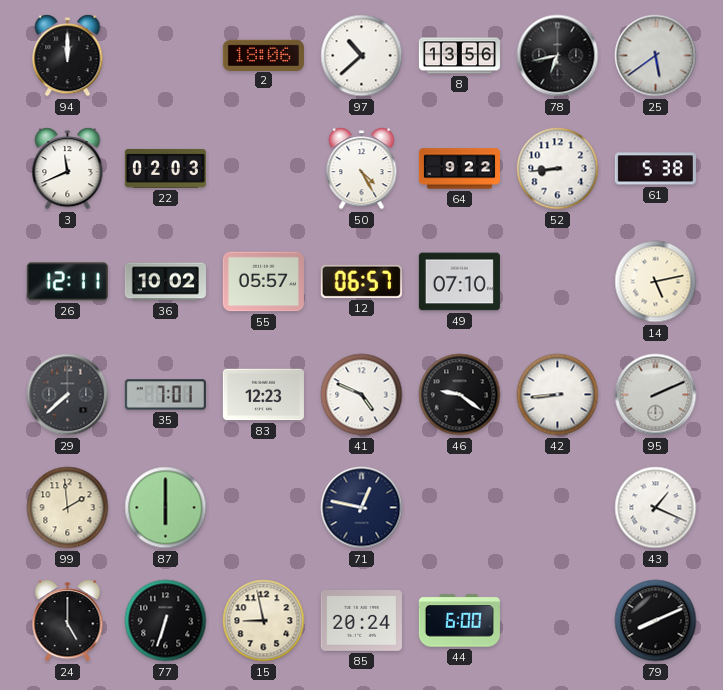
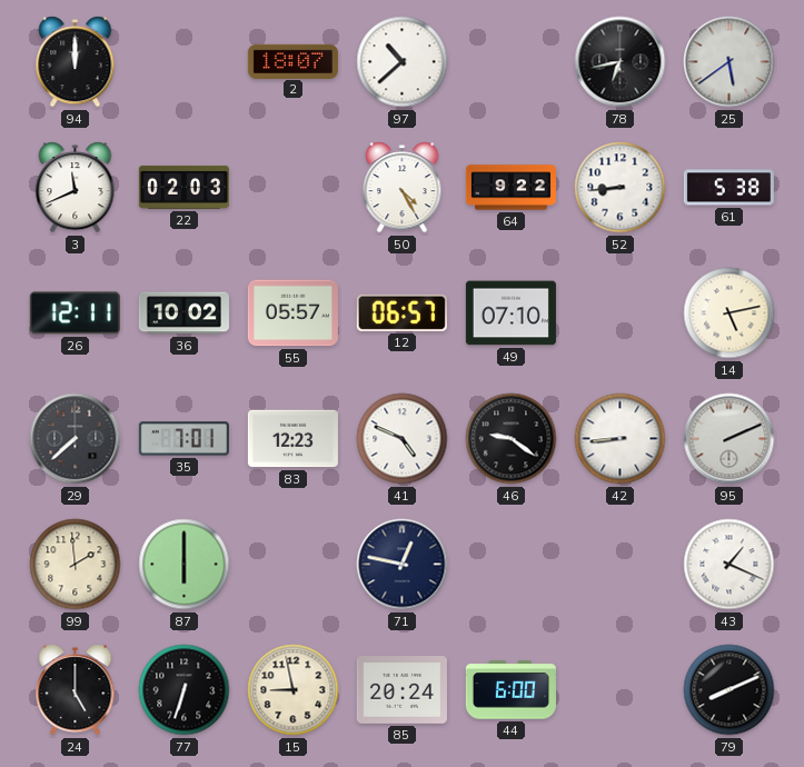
2: 18:06 -> 18:07
8: 13:56 -> none
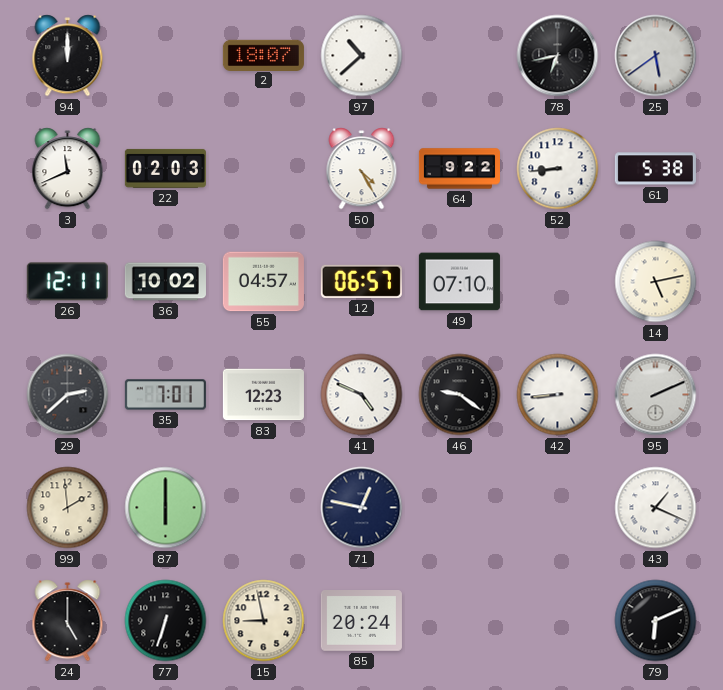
55: 05:57 -> 04:57
29: 7:38 -> 2:38
44: 6:00 -> none
79: 8:11 -> 6:11
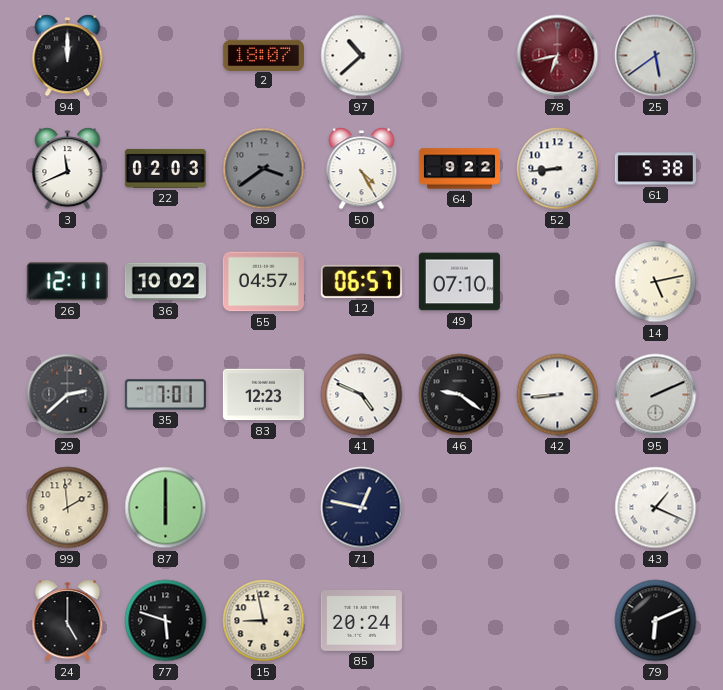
78 dial: black -> burgundy
89: none -> 3:39
77: 6:33 -> 5:48
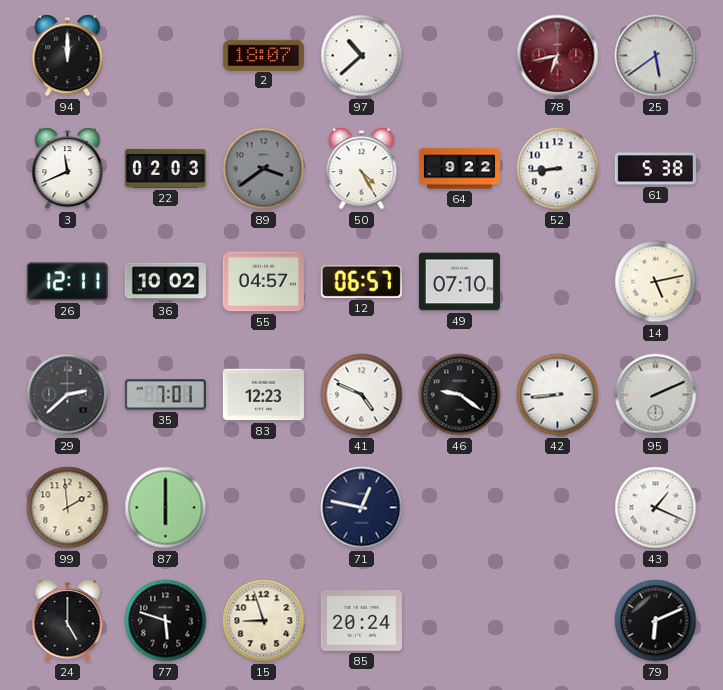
15: 8:58 -> 8:57
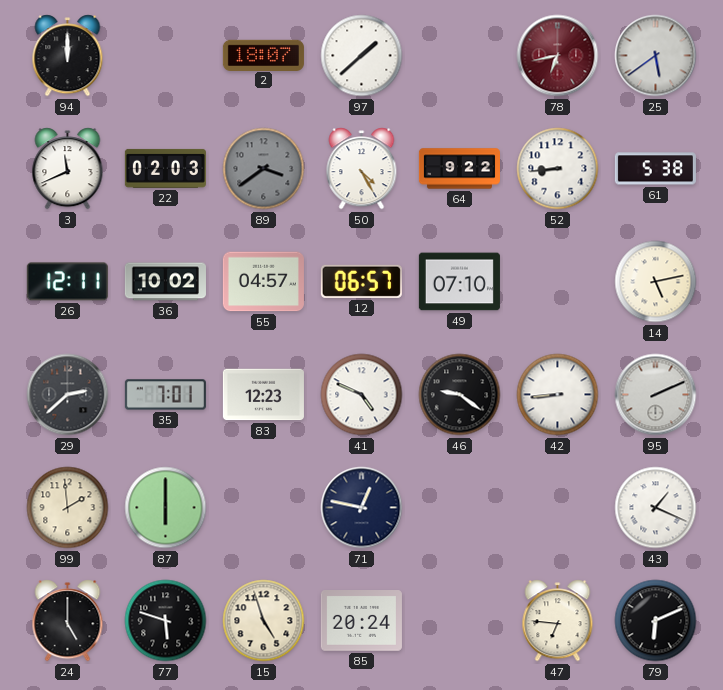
97: 10:38 -> 1:38
15: 8:57 -> 4:57
47: none -> 6:46
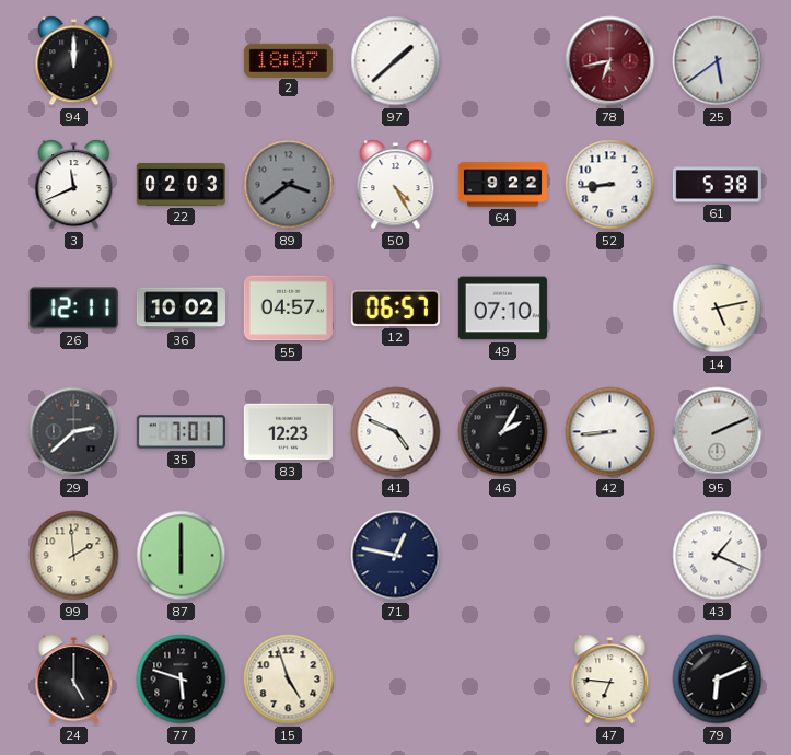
46: 9:21 -> 2:05
85: 20:24 -> none
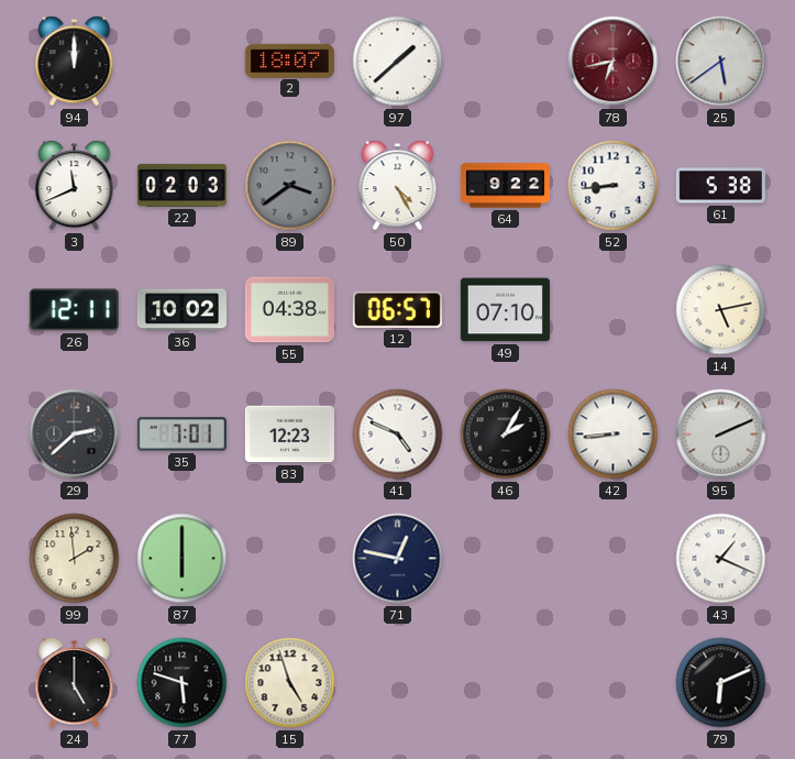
55: 04:57 -> 04:38
47: 6:46 -> none
